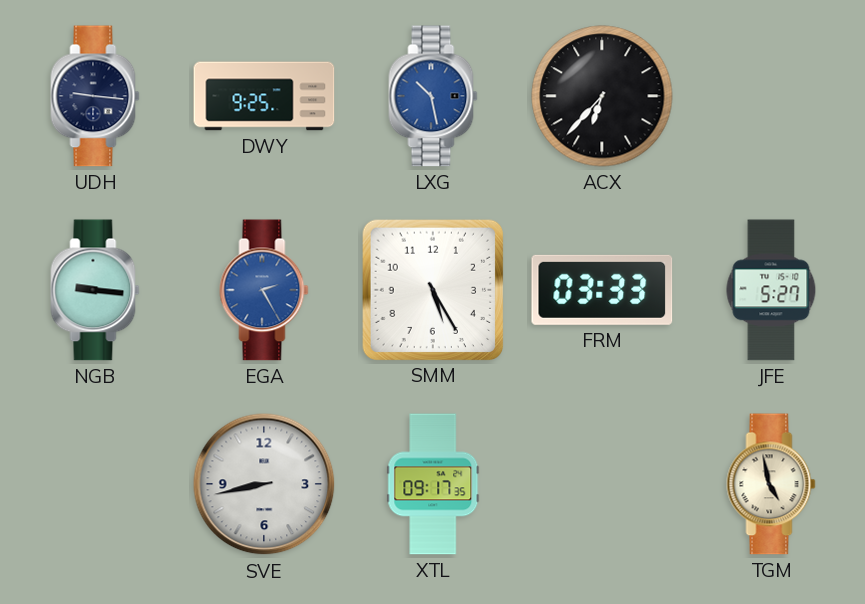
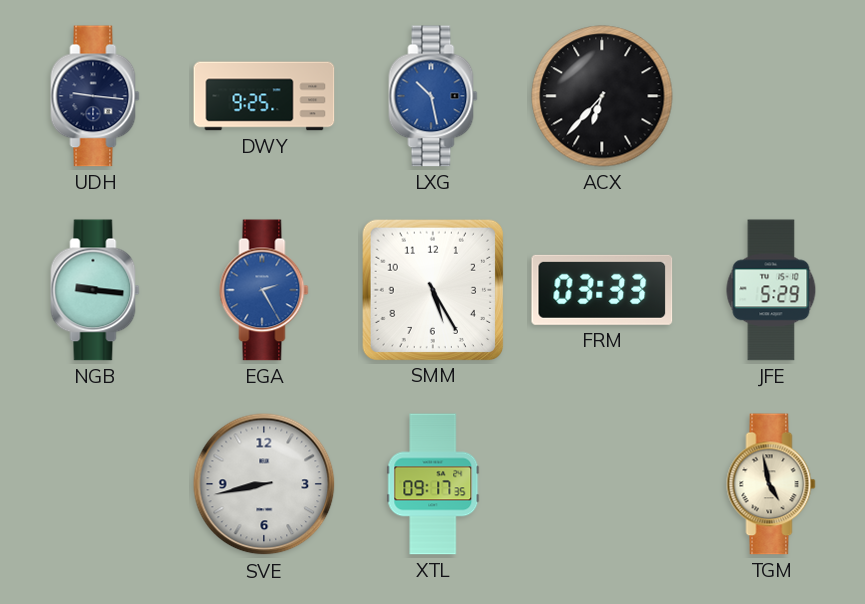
JFE: 5:27 -> 5:29
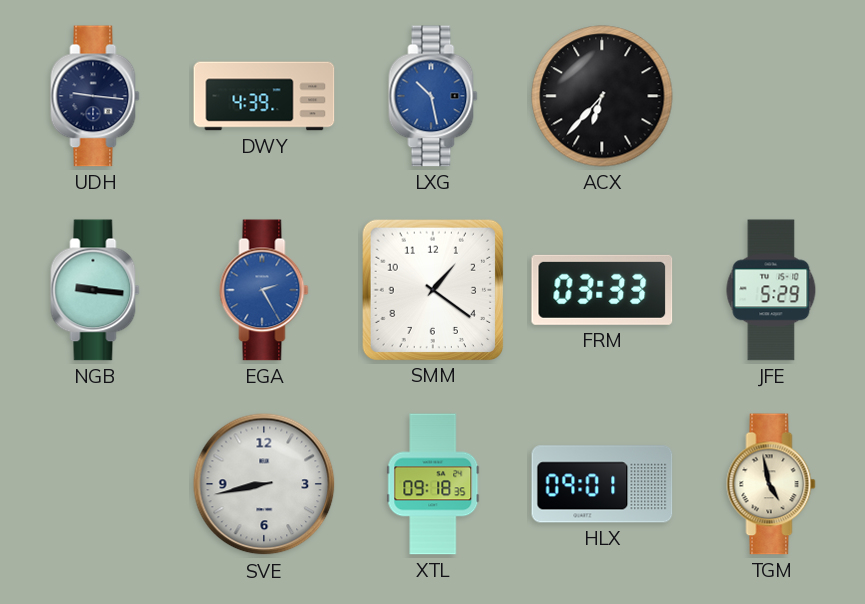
DWY: 9:25 -> 4:39
SMM: 5:25 -> 1:21
XTL: 09:17 -> 09:18
HLX: none -> 09:01
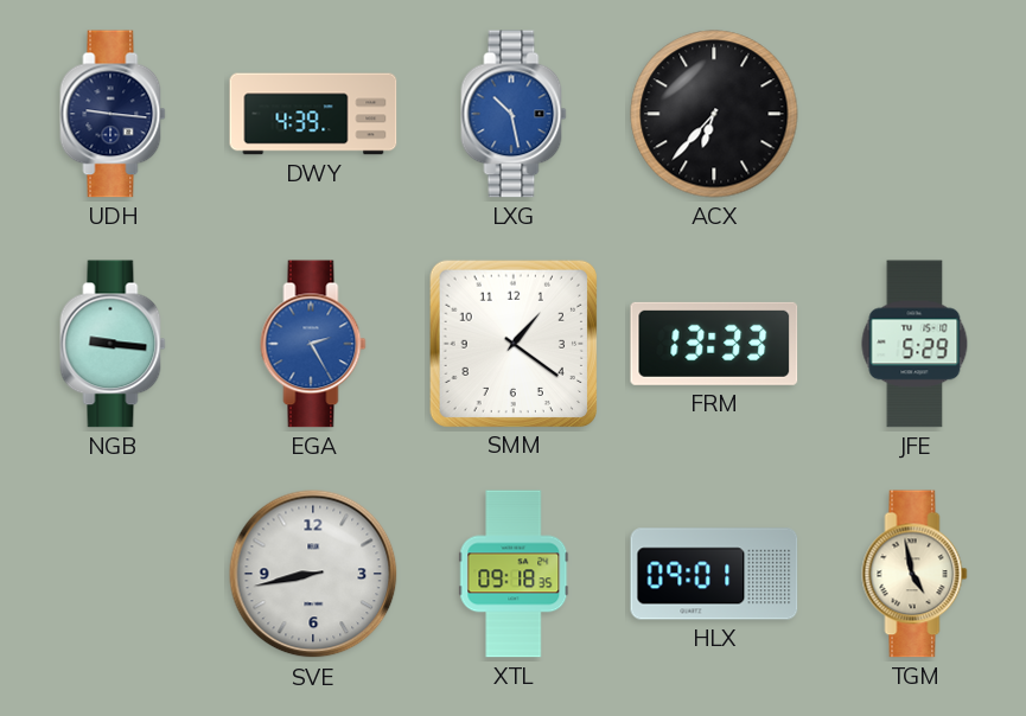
FRM: 03:33 -> 13:33
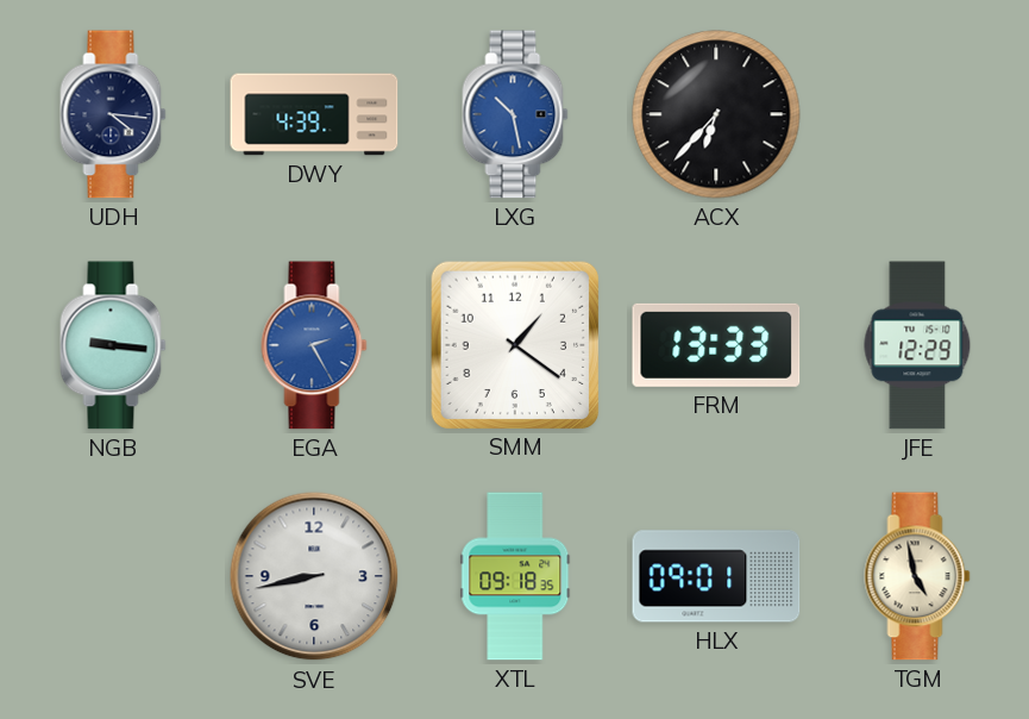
UDH: 9:16 -> 4:16
JFE: 5:29 -> 12:29
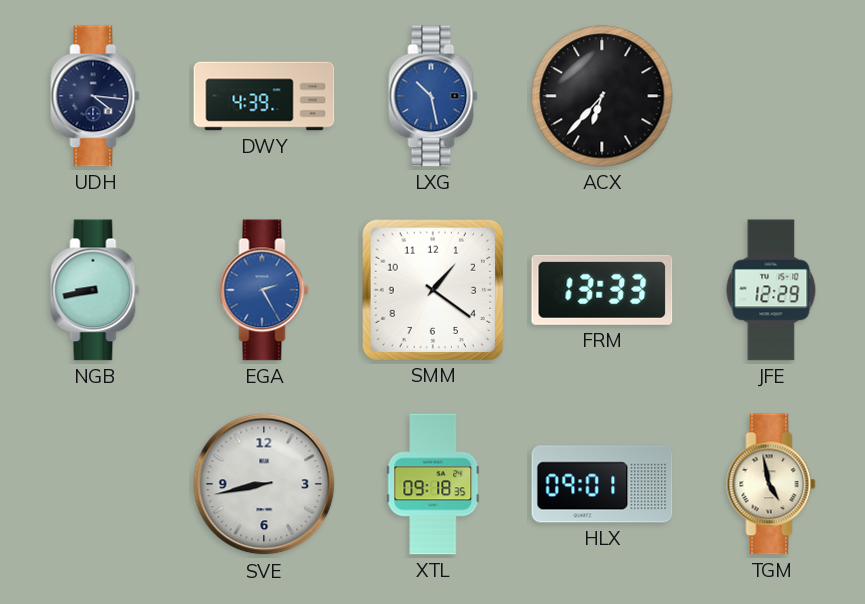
NGB: 9:16 -> 8:43
